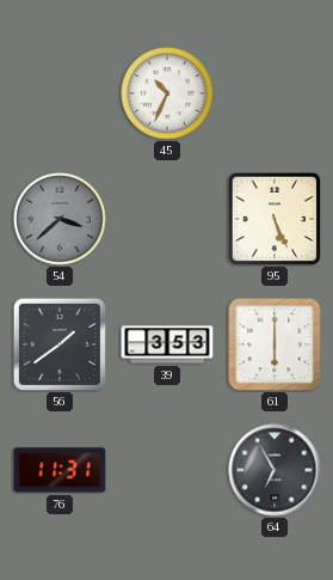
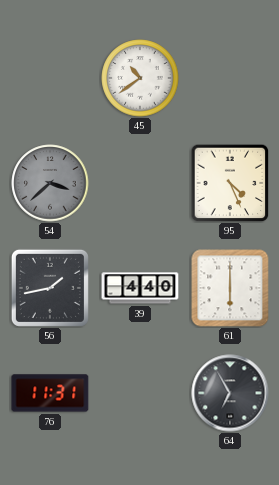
45: 10:34 -> 10:39
95: 5:26 -> 4:26
56: 1:39 -> 1:43
39: 3:53 -> 4:40
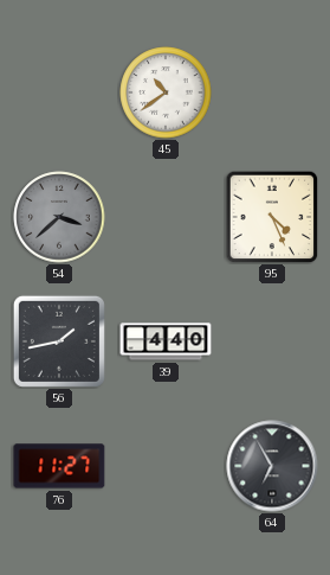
61: 6:00 -> none
76: 11:31 -> 11:27
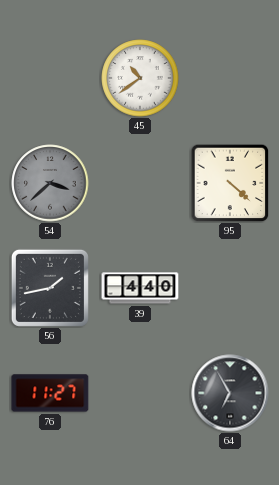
95: 4:26 -> 4:22
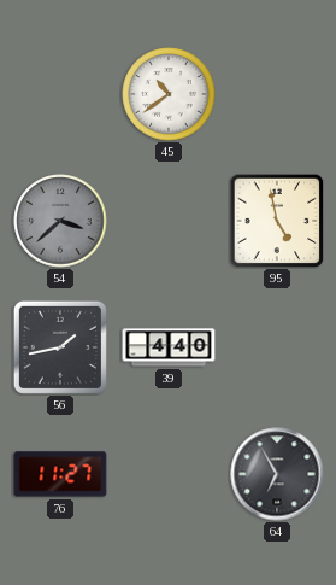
95: 4:22 -> 4:58
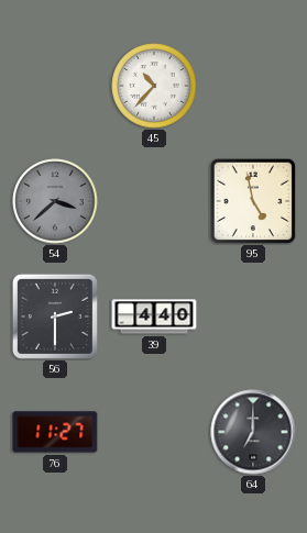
45: 10:39 -> 10:37
56: 1:43 -> 2:30
64: 6:55 -> 7:00
